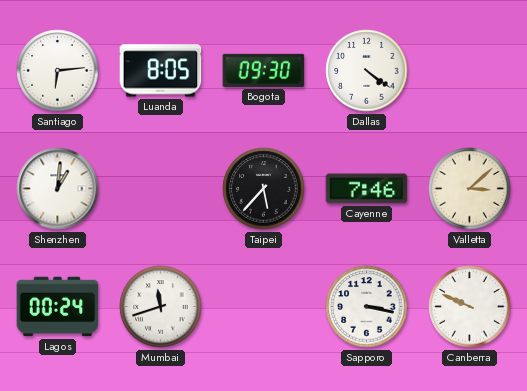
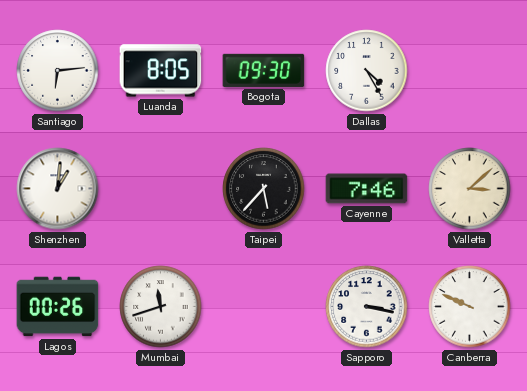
Dallas: 4:21 -> 4:25
Lagos: 00:24 -> 00:26
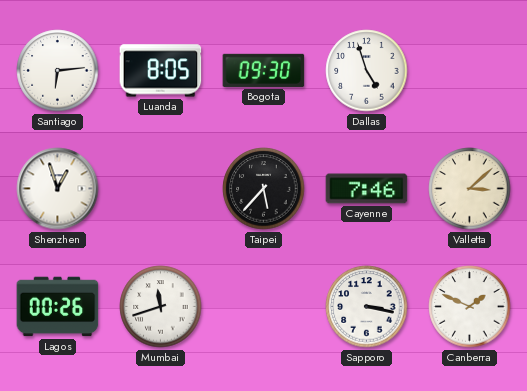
Dallas: 4:25 -> 4:57
Shenzhen: 1:01 -> 12:57
Canberra: 9:49 -> 1:49
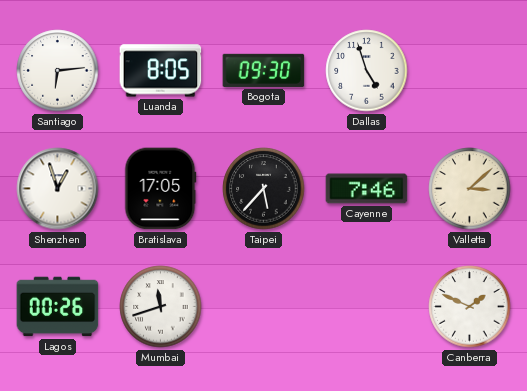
Bratislava: none -> 17:05
Sapporo: 3:17 -> none
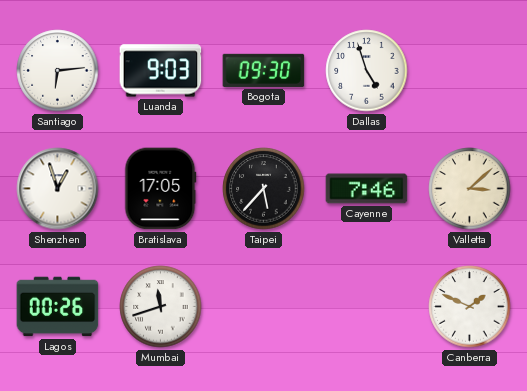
Luanda: 8:05 -> 9:03
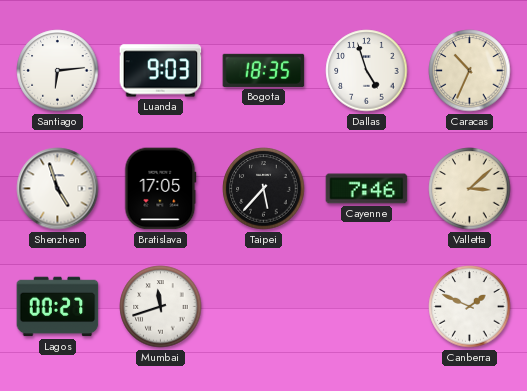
Bogota: 09:30 -> 18:35
Caracas: none -> 10:34
Shenzhen: 12:57 -> 4:57
Lagos: 00:26 -> 00:27
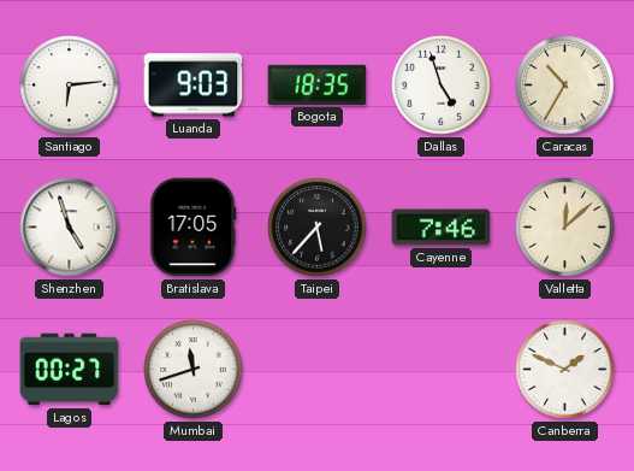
Caracas: 10:34 -> 10:35
Valletta: 3:08 -> 12:08
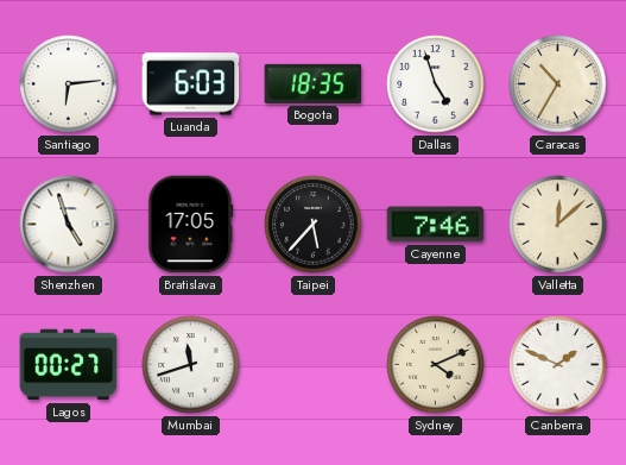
Luanda: 9:03 -> 6:03
Sydney: none -> 4:11
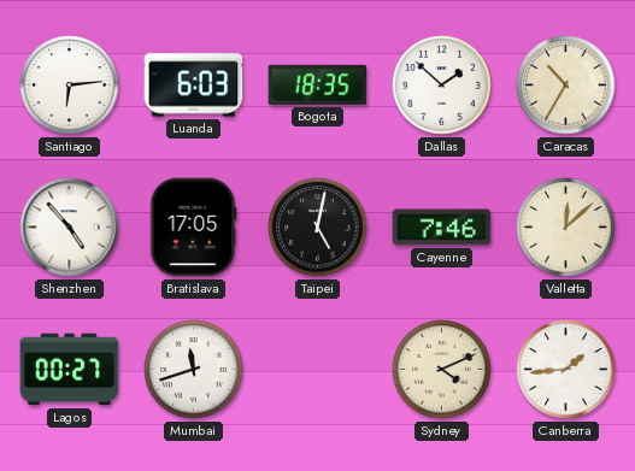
Dallas: 4:57 -> 1:52
Shenzhen: 4:57 -> 4:53
Taipei: 5:37 -> 5:02
Canberra: 1:49 -> 1:44
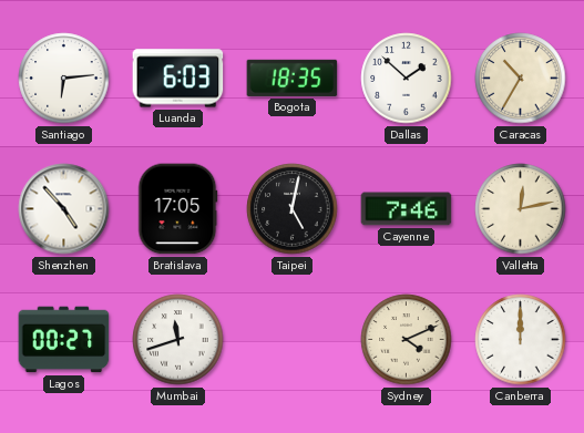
Valletta: 12:08 -> 12:13
Canberra: 1:44 -> 12:00
